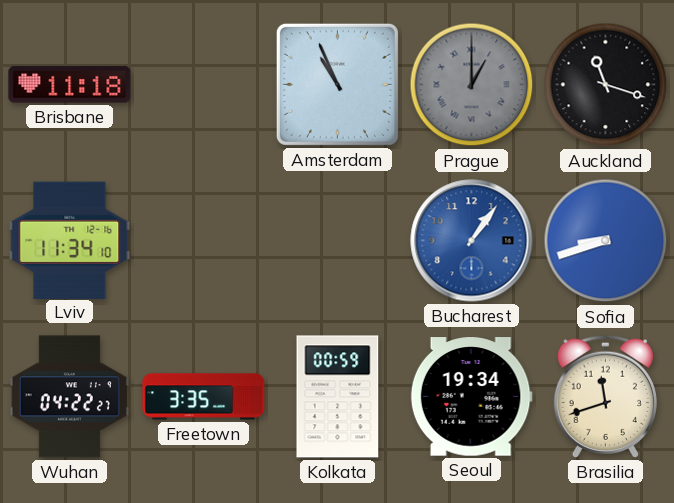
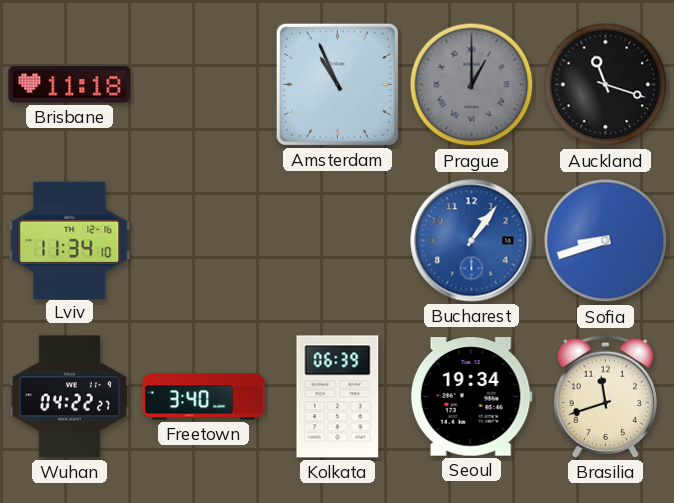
Freetown: 3:35 -> 3:40
Kolkata: 00:59 -> 06:39
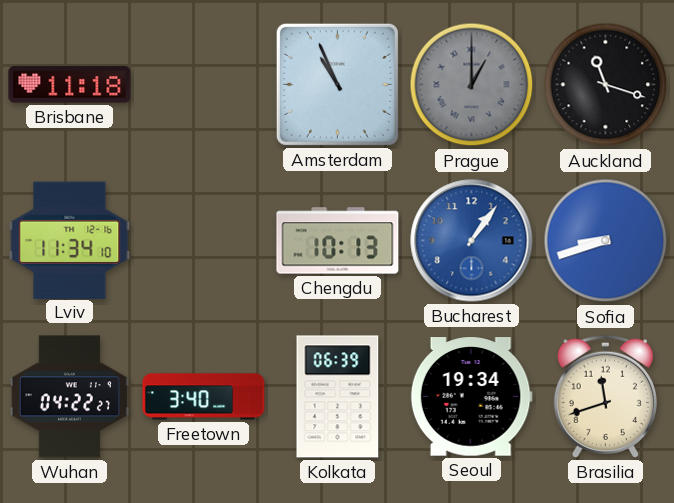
Chengdu: none -> 10:13
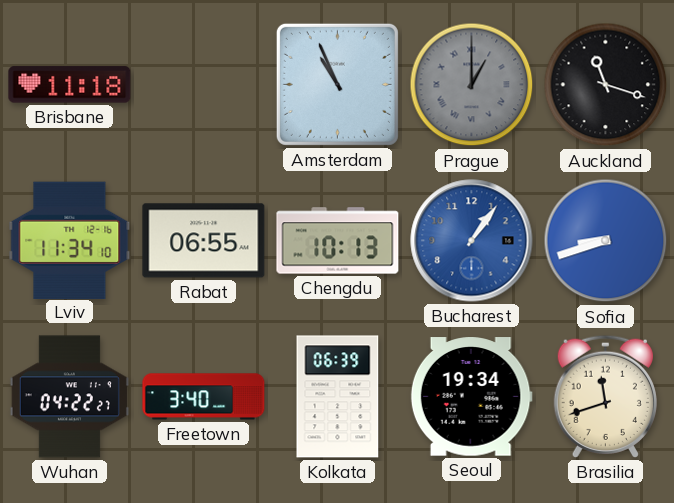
Rabat: none -> 06:55
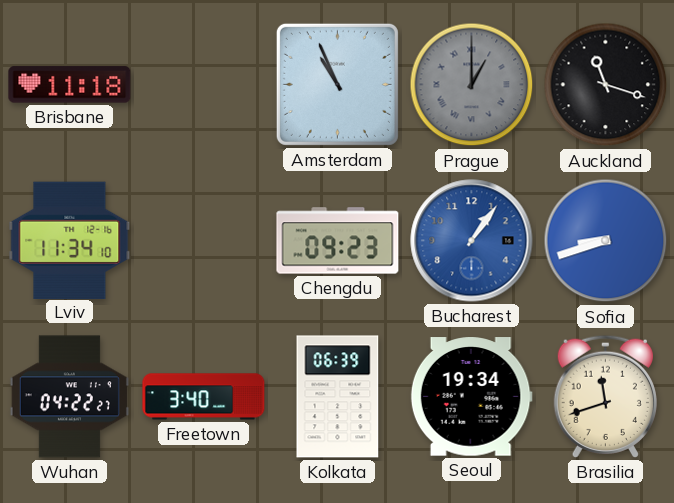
Rabat: 06:55 -> none
Chengdu: 10:13 -> 09:23
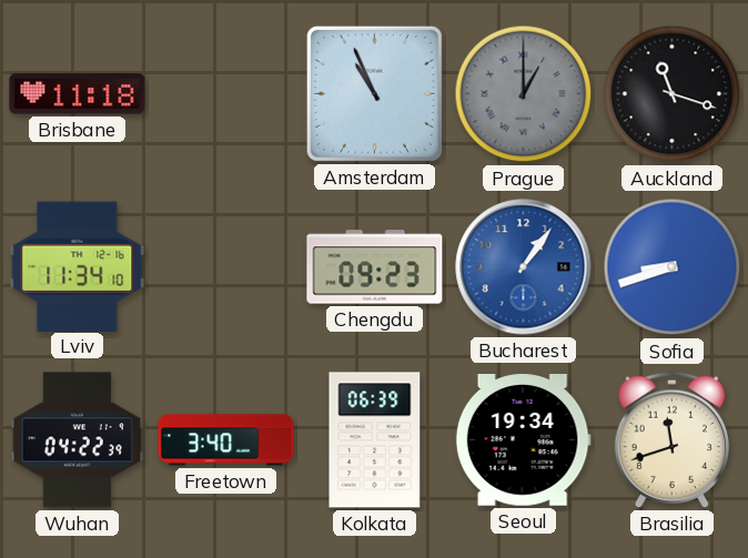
Wuhan: 04:22:27 -> 04:22:39
